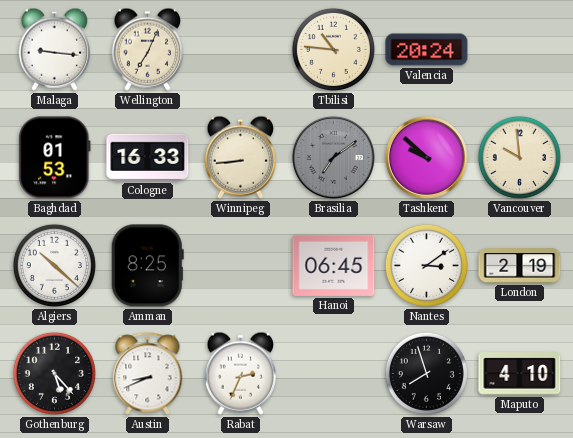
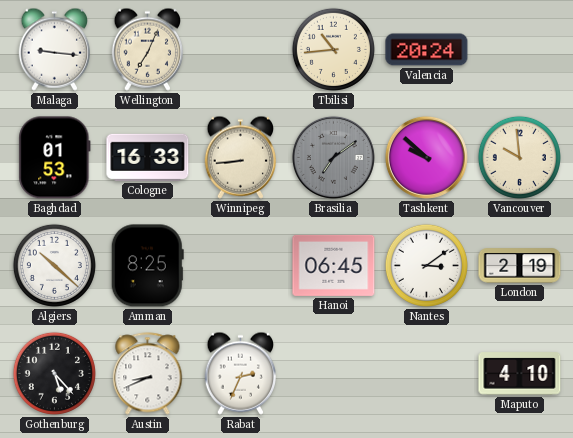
Tbilisi: 10:46 -> 10:44
Warsaw: 7:57 -> none
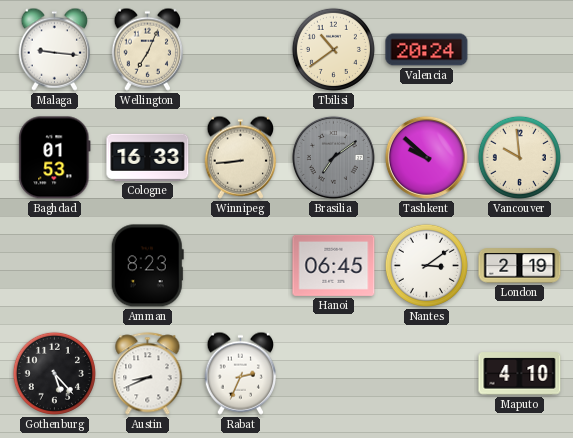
Tbilisi: 10:44 -> 10:39
Algiers: 10:22 -> none
Amman: 8:25 -> 8:23
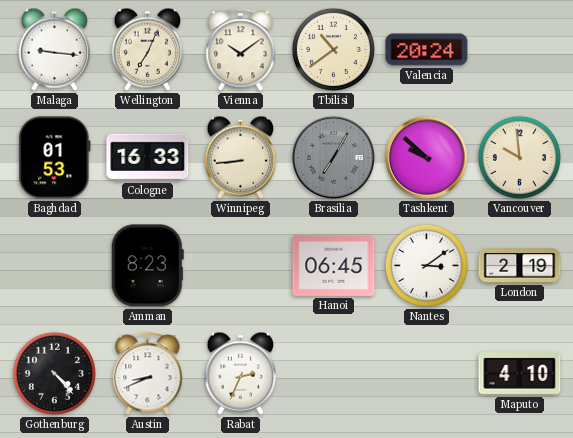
Vienna: none -> 10:09
Brasilia: 7:09 -> 7:05
Gothenburg: 5:23 -> 4:23
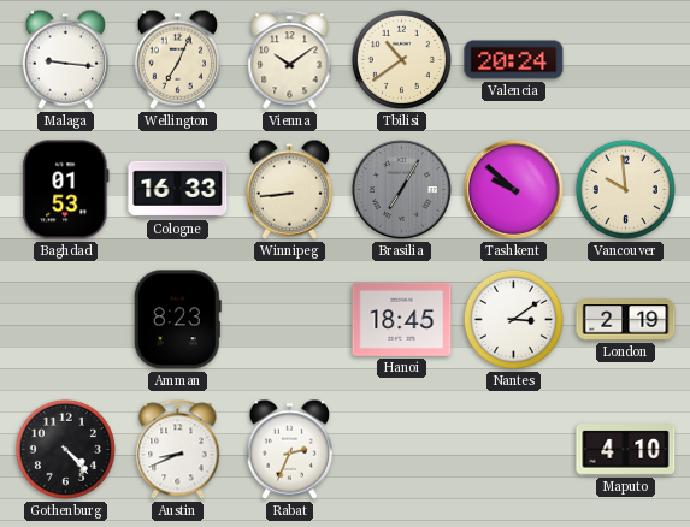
Hanoi: 06:45 -> 18:45
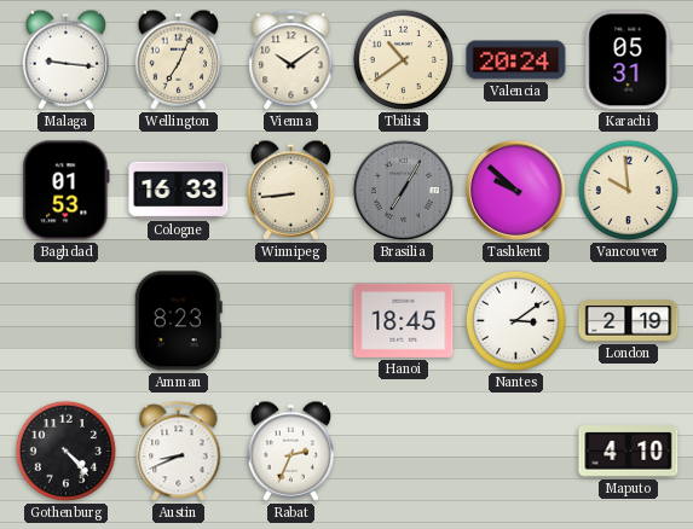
Karachi: none -> 05:31
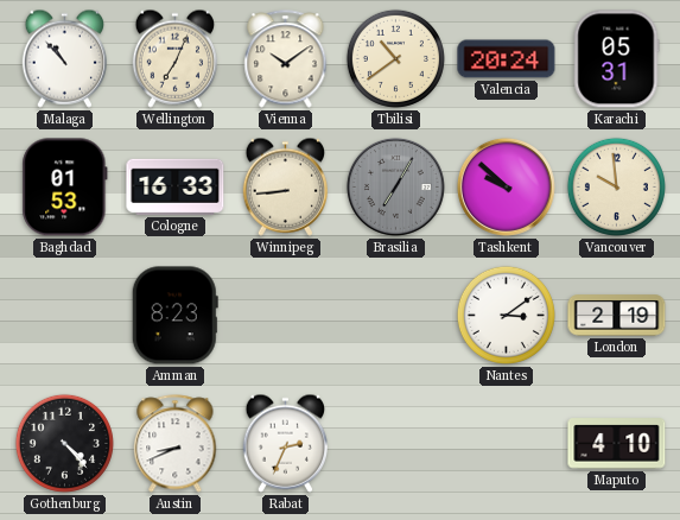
Malaga: 9:16 -> 10:53
Hanoi: 18:45 -> none
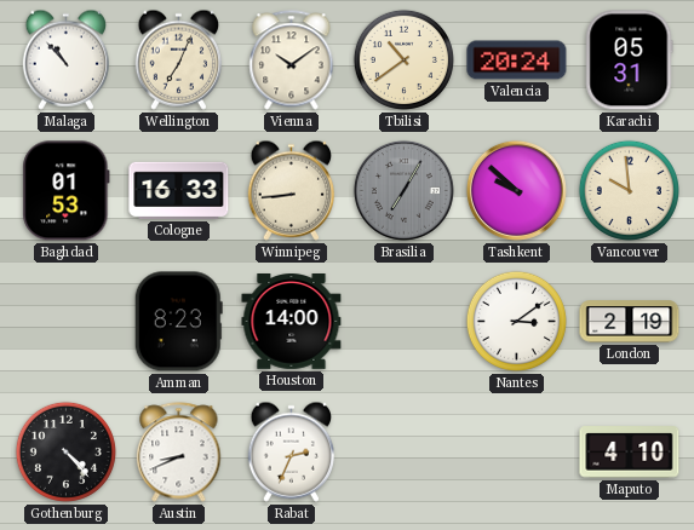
Houston: none -> 14:00
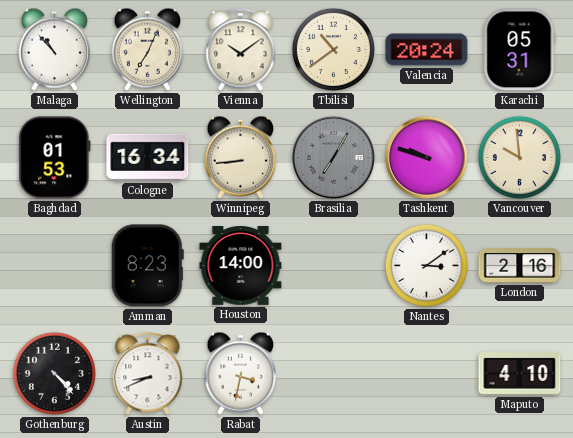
Cologne: 16:33 -> 16:34
Tashkent: 9:52 -> 9:48
London: 2:19 -> 2:16
Rabat: 2:34 -> 3:32
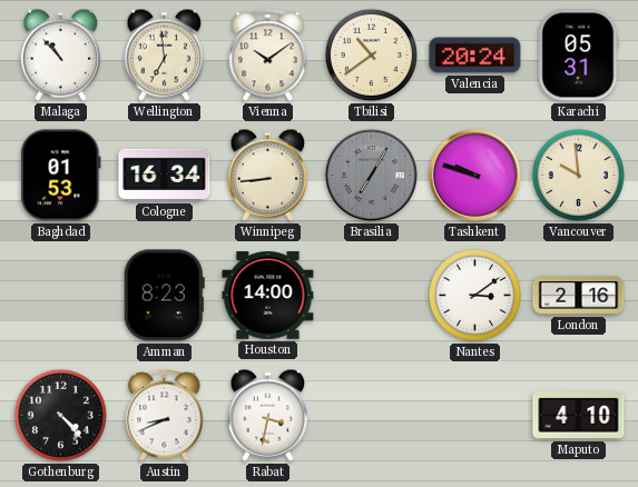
Wellington: 7:04 -> 6:59
